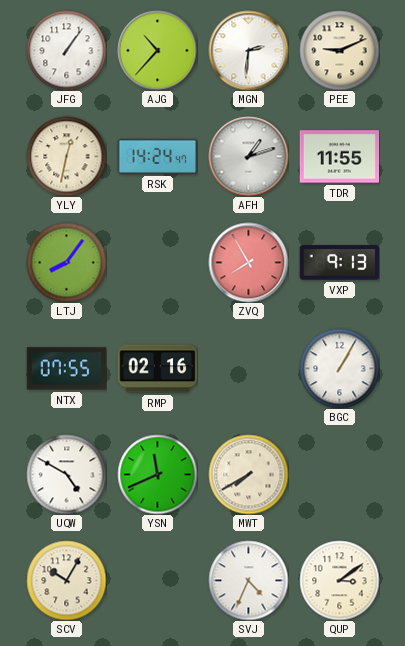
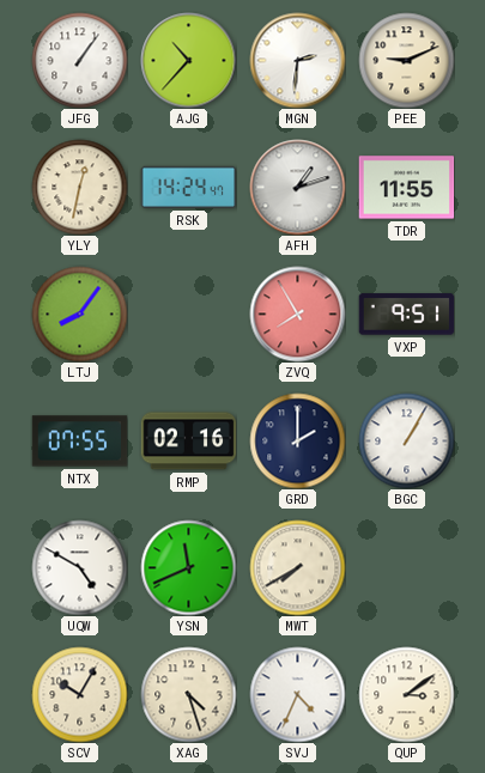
VXP: 9:13 -> 9:51
GRD: none -> 2:00
XAG: none -> 4:27
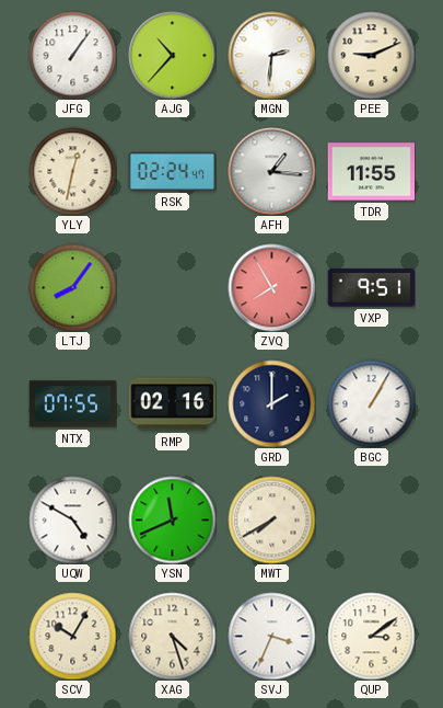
RSK: 14:24 -> 02:24
AFH: 1:12 -> 1:16
SVJ: 4:34 -> 3:34
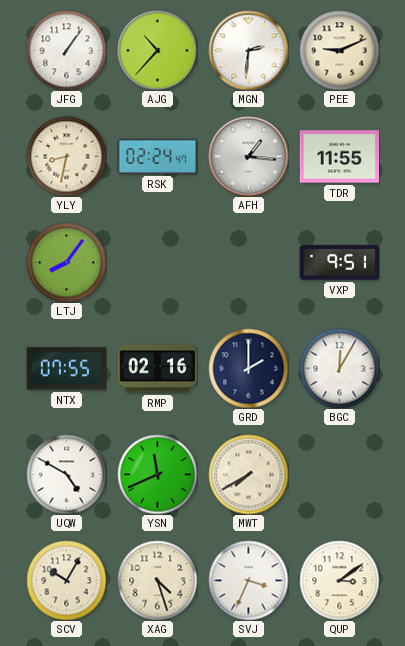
YLY: 12:32 -> 8:32
ZVQ: 7:55 -> none
BGC: 1:05 -> 12:05
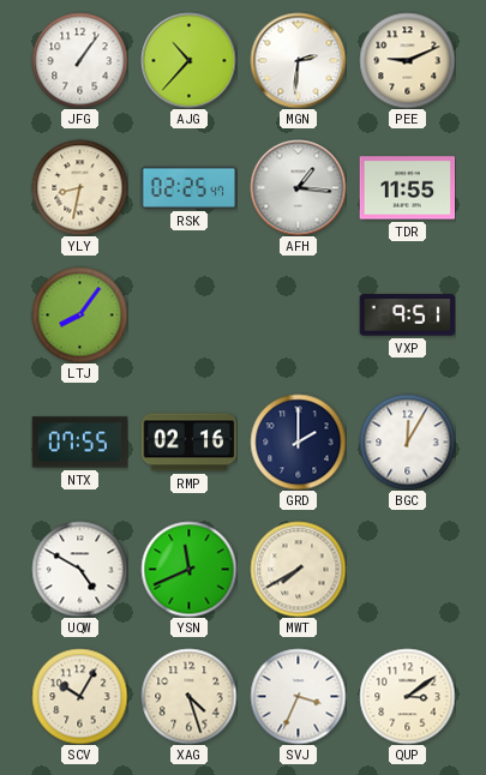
RSK: 02:24 -> 02:25
